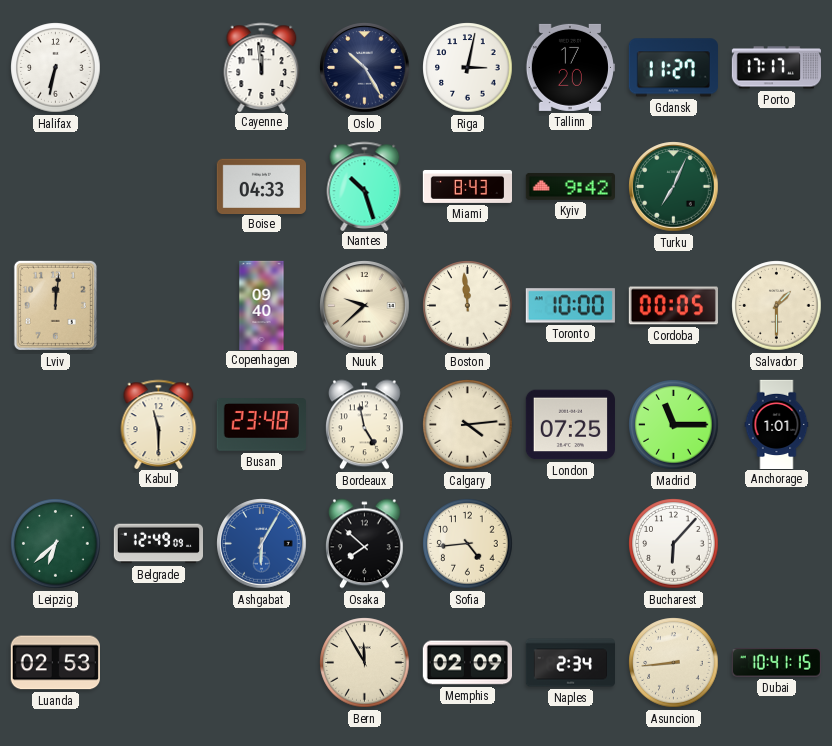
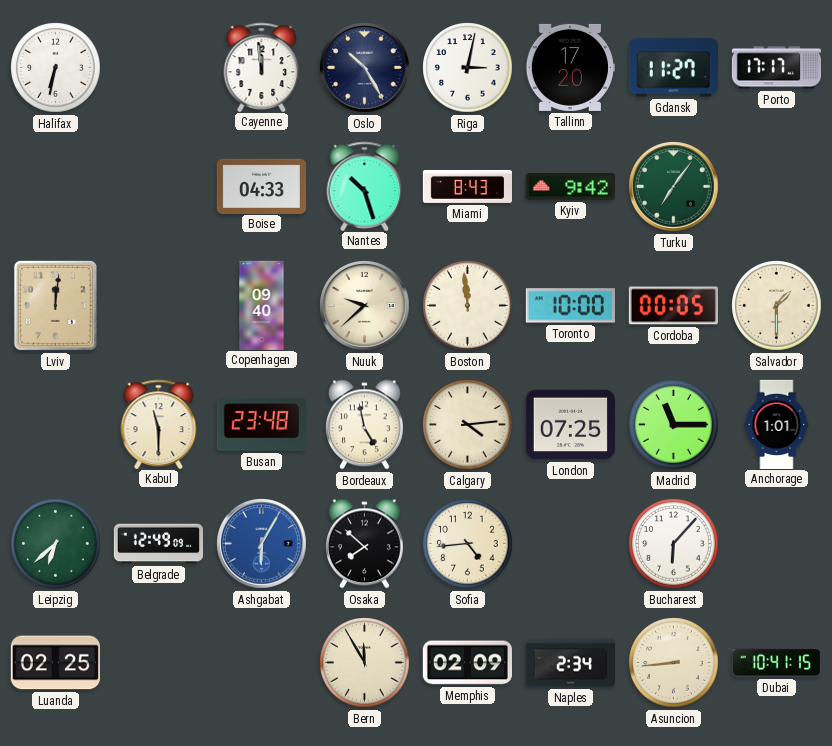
Turku: 7:04 -> 7:06
Luanda: 02:53 -> 02:25
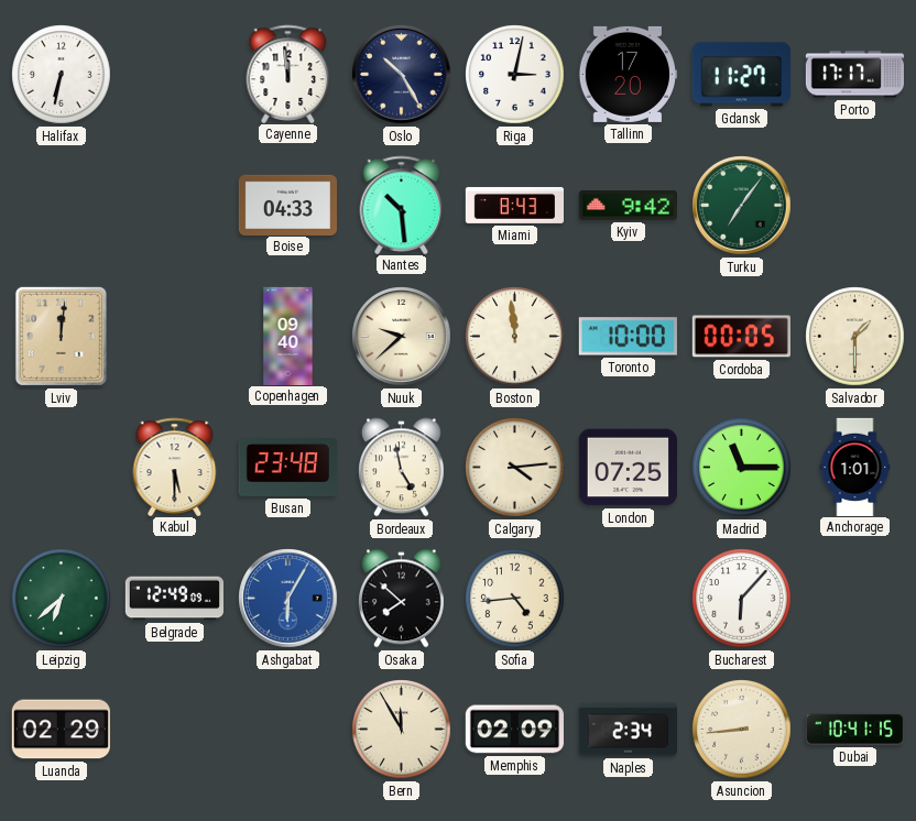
Nantes: 10:27 -> 10:29
Kabul: 11:30 -> 5:30
Luanda: 02:25 -> 02:29
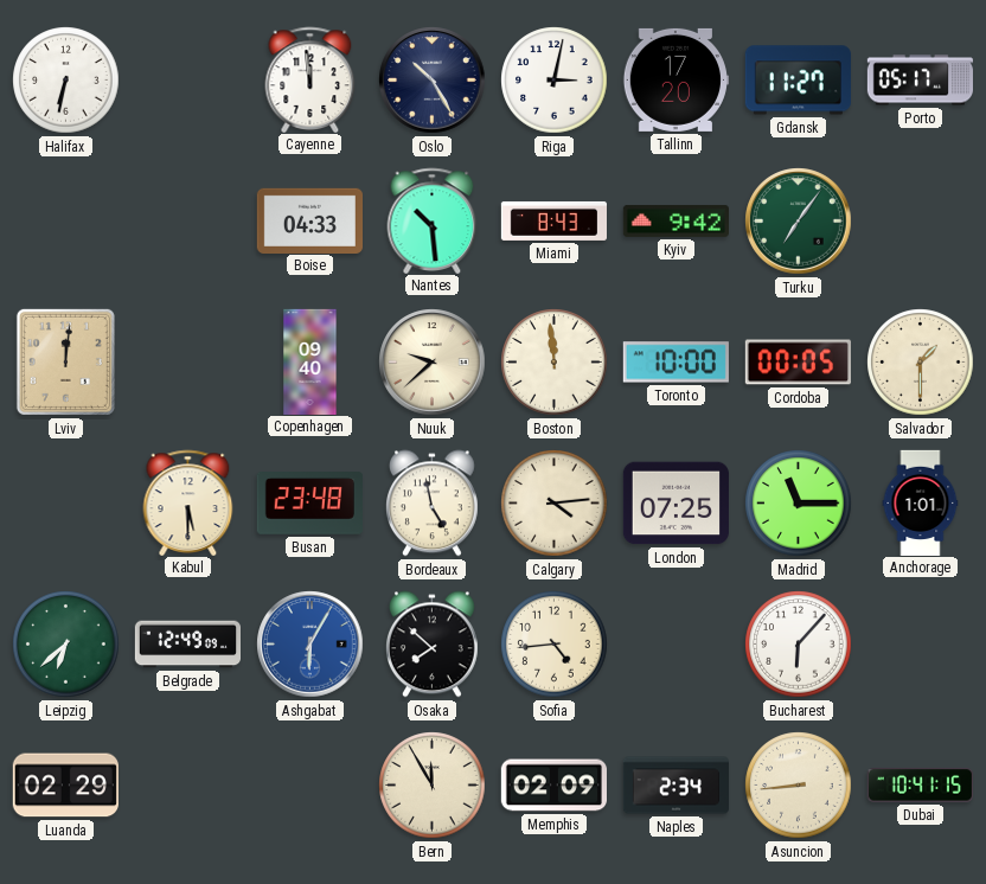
Porto: 17:17 -> 05:17
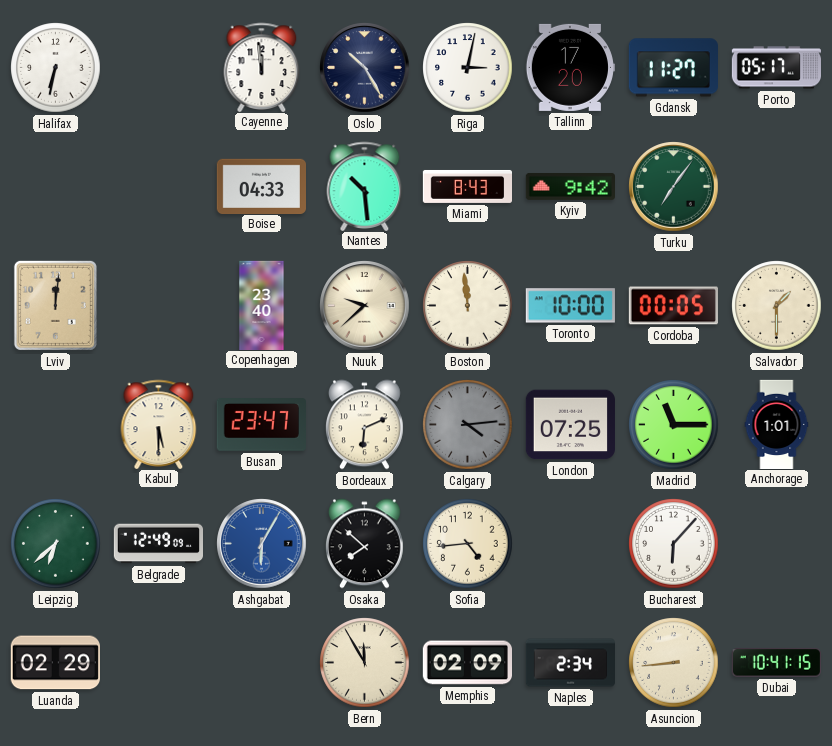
Copenhagen: 09:40 -> 23:40
Busan: 23:48 -> 23:47
Bordeaux: 4:58 -> 6:11
Calgary dial: cream -> grey
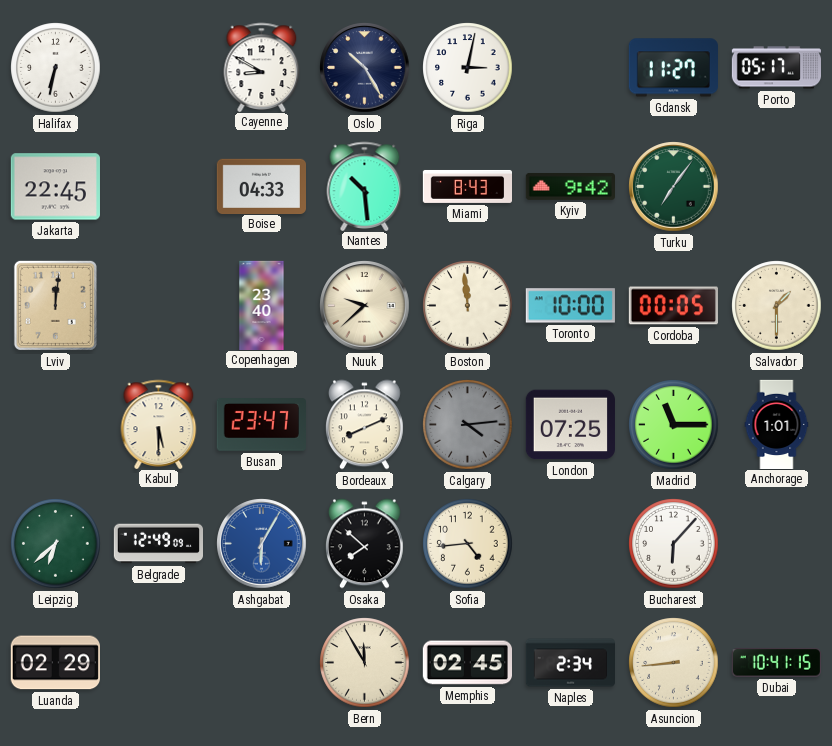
Cayenne: 11:59 -> 8:50
Tallinn: 17:20 -> none
Jakarta: none -> 22:45
Bordeaux: 6:11 -> 8:11
Memphis: 02:09 -> 02:45
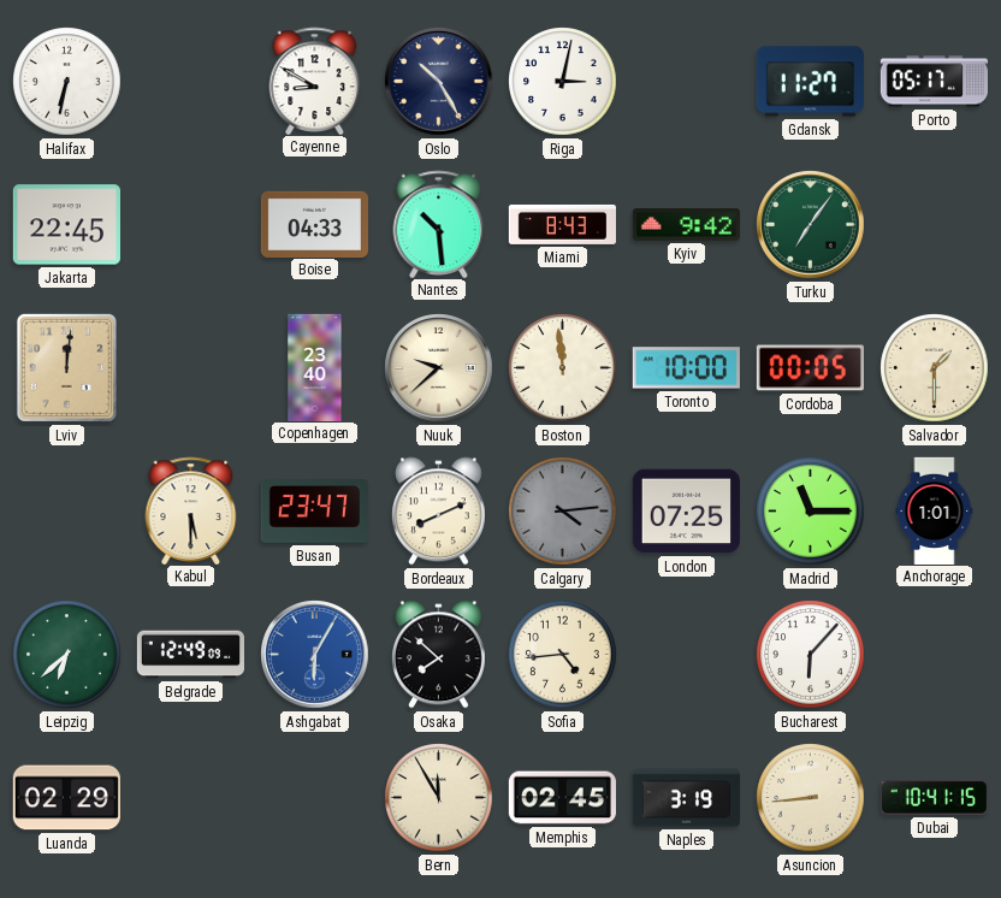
Naples: 2:34 -> 3:19
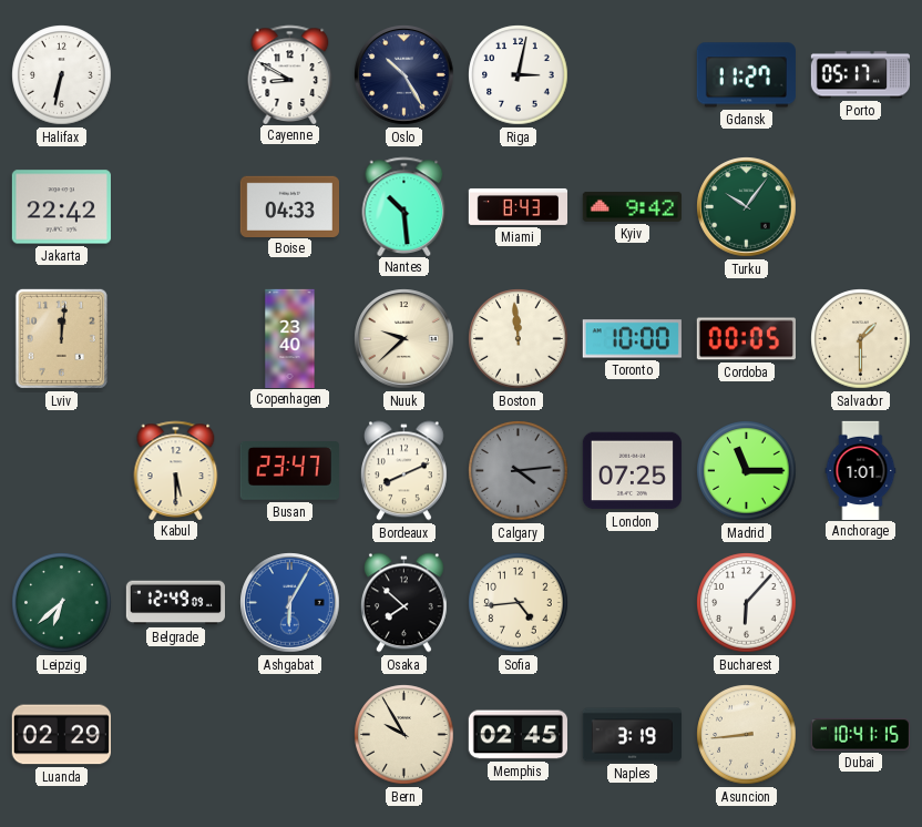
Jakarta: 22:45 -> 22:42
Turku: 7:06 -> 10:06
Bern: 11:55 -> 9:55
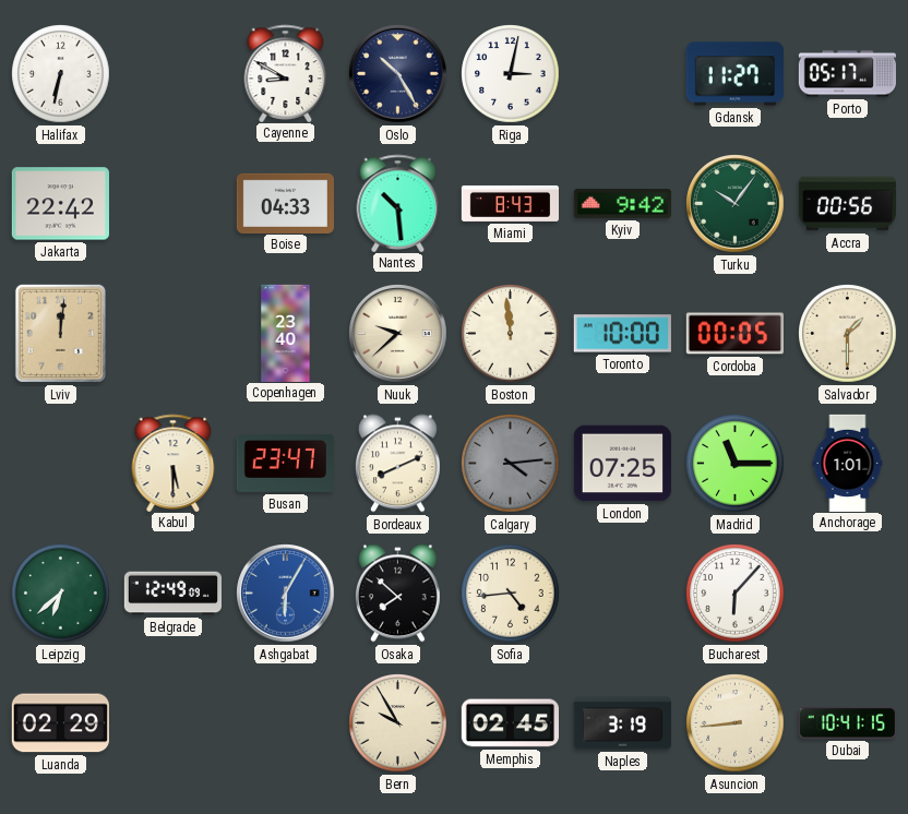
Accra: none -> 00:56
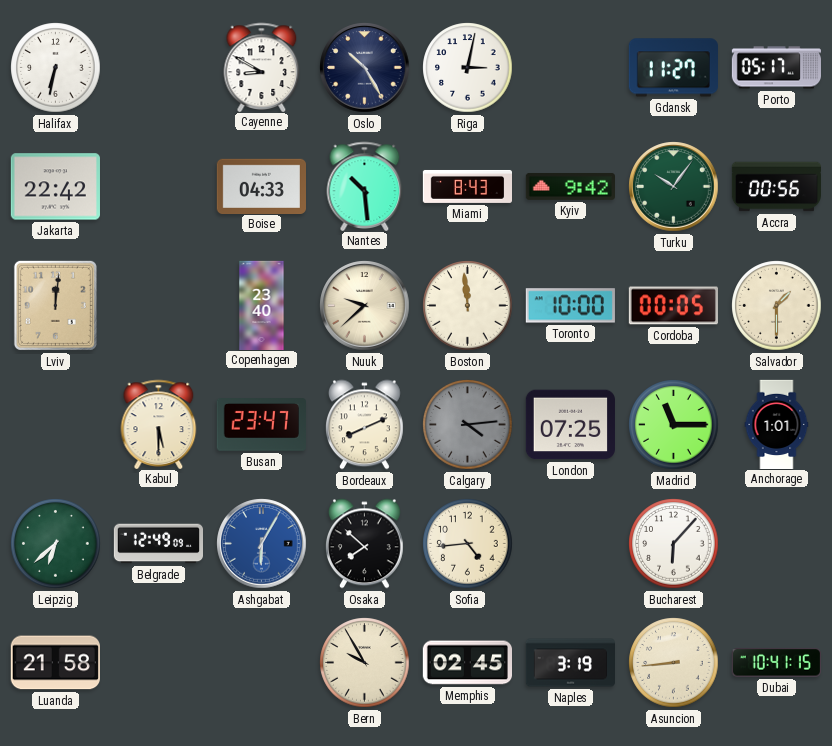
Luanda: 02:29 -> 21:58
